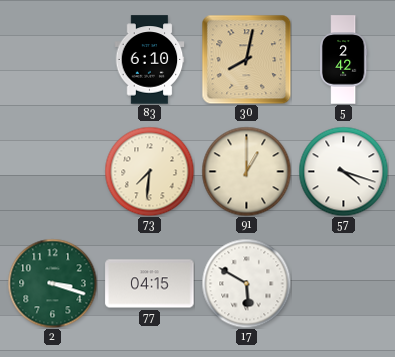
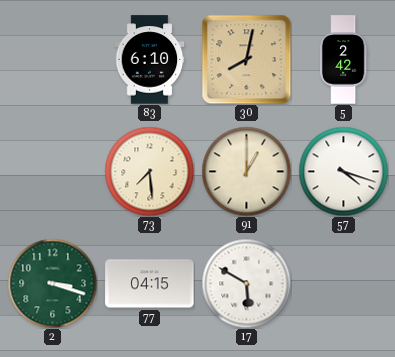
73: 7:31 -> 7:29
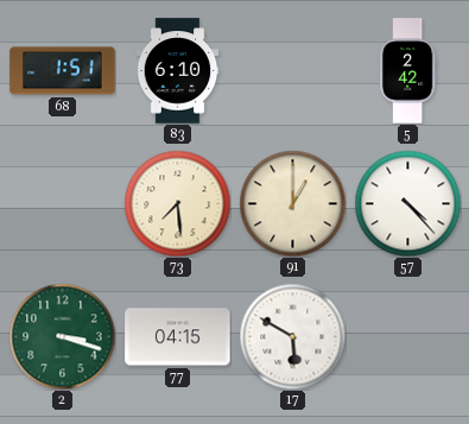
68: none -> 1:51
30: 8:02 -> none
57: 4:18 -> 4:23
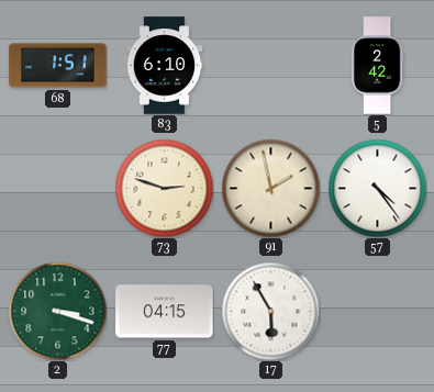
73: 7:29 -> 2:48
91: 1:00 -> 1:58
57: 4:23 -> 4:24
17: 5:50 -> 5:55
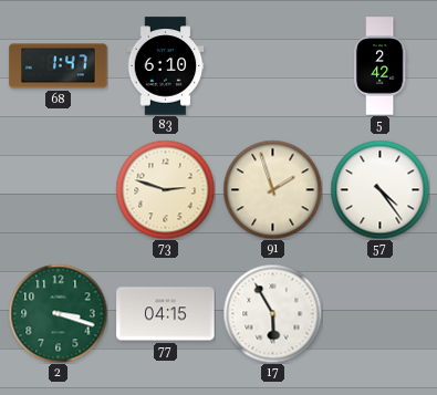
68: 1:51 -> 1:47
91: 1:58 -> 1:57
